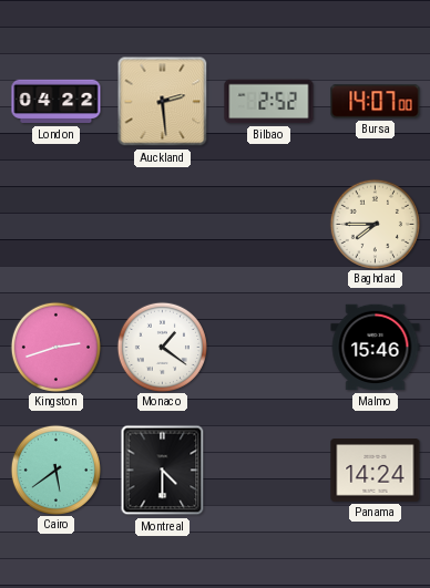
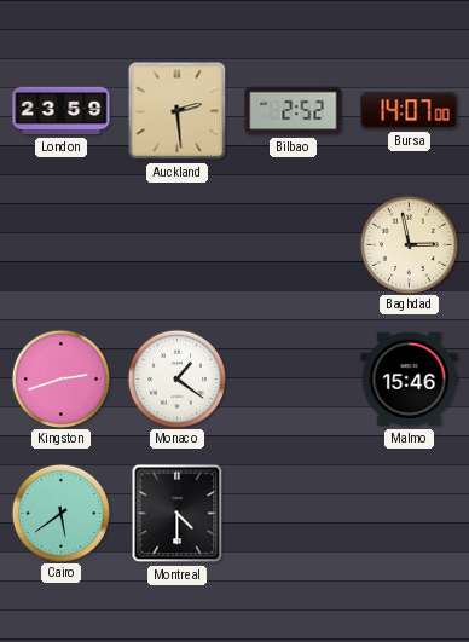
London: 04:22 -> 23:59
Baghdad: 7:45 -> 2:58
Panama: 14:24 -> none
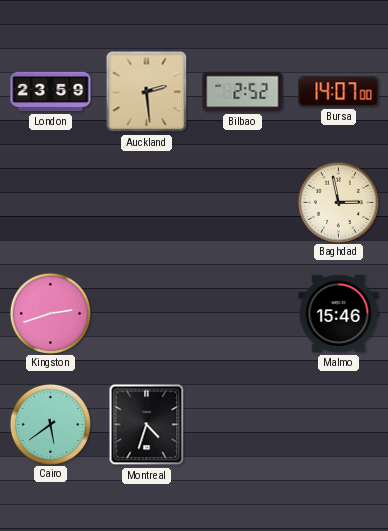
Monaco: 1:21 -> none
Montreal: 4:30 -> 4:33
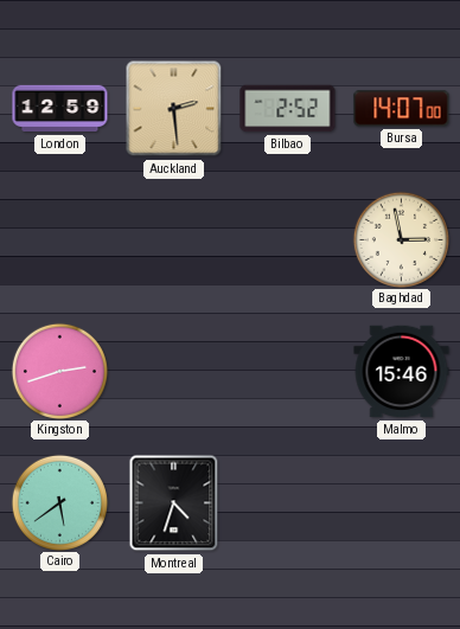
London: 23:59 -> 12:59
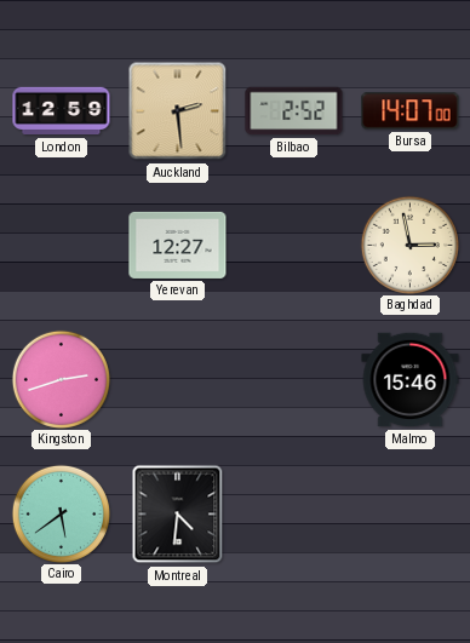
Yerevan: none -> 12:27
Montreal: 4:33 -> 4:31
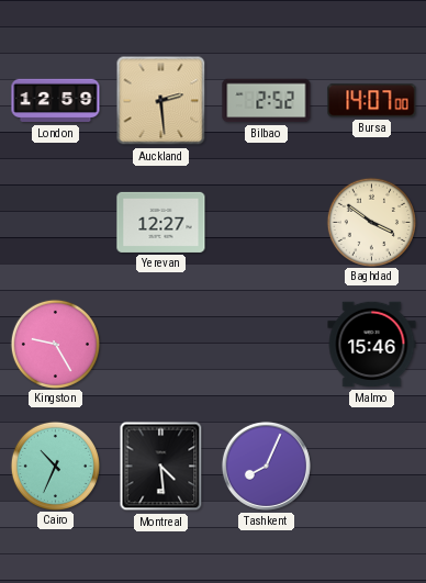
Baghdad: 2:58 -> 3:51
Kingston: 2:42 -> 9:25
Cairo: 5:39 -> 10:34
Montreal: 4:31 -> 4:29
Tashkent: none -> 8:04
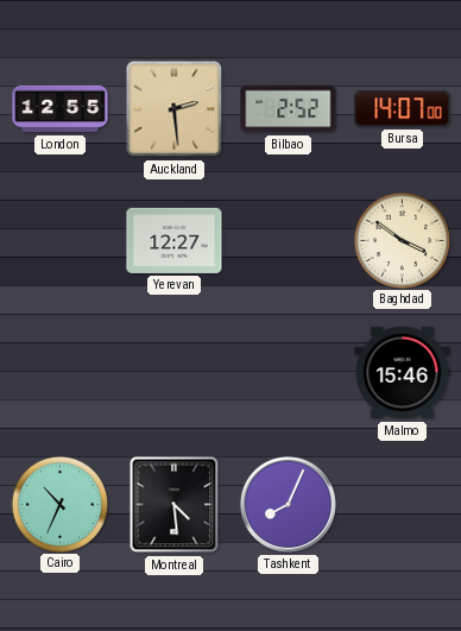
London: 12:59 -> 12:55
Kingston: 9:25 -> none
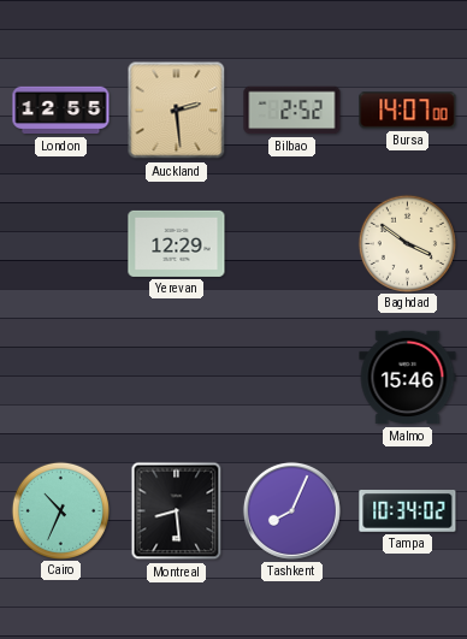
Yerevan: 12:27 -> 12:29
Montreal: 4:29 -> 8:29
Tampa: none -> 10:34
